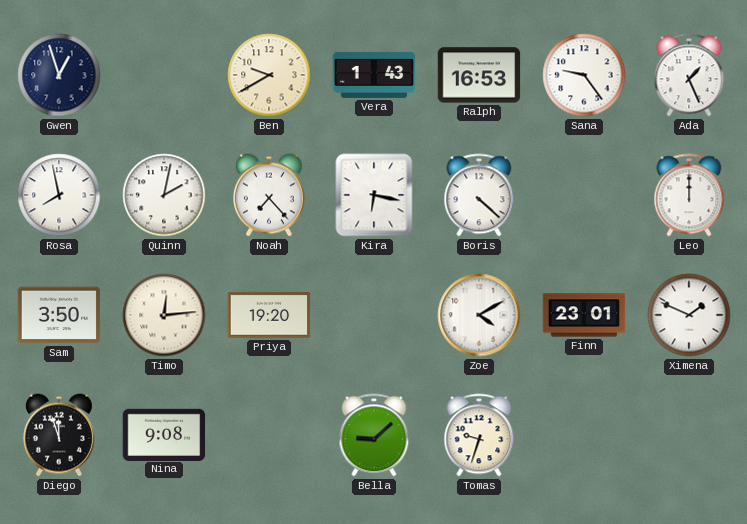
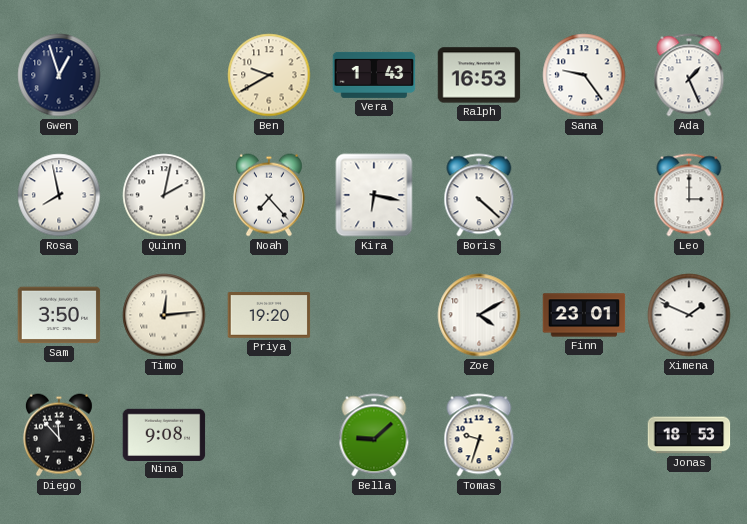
Leo: 12:00 -> 3:00
Diego: 11:57 -> 11:53
Jonas: none -> 18:53
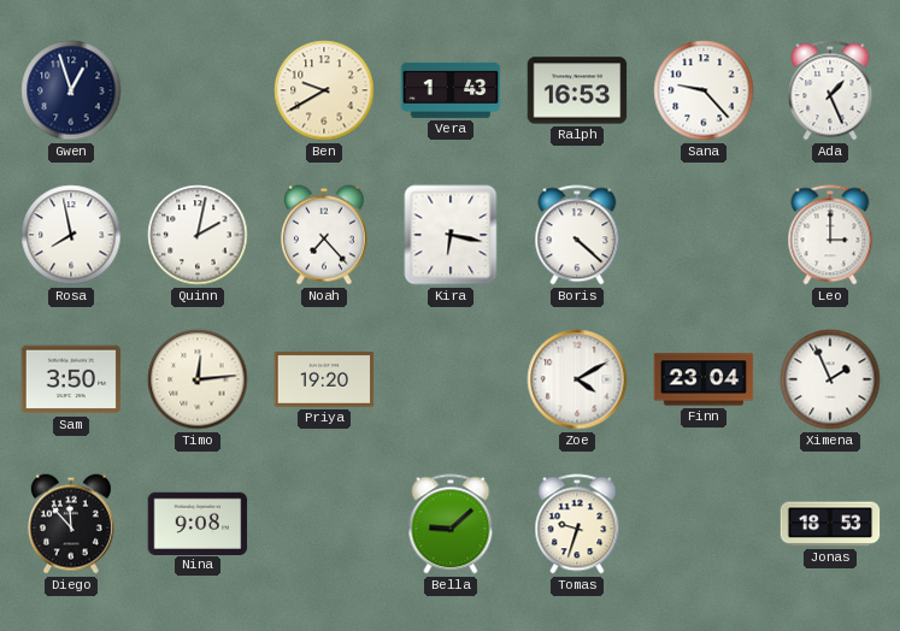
Sana: 9:24 -> 9:23
Finn: 23:01 -> 23:04
Ximena: 1:49 -> 1:56
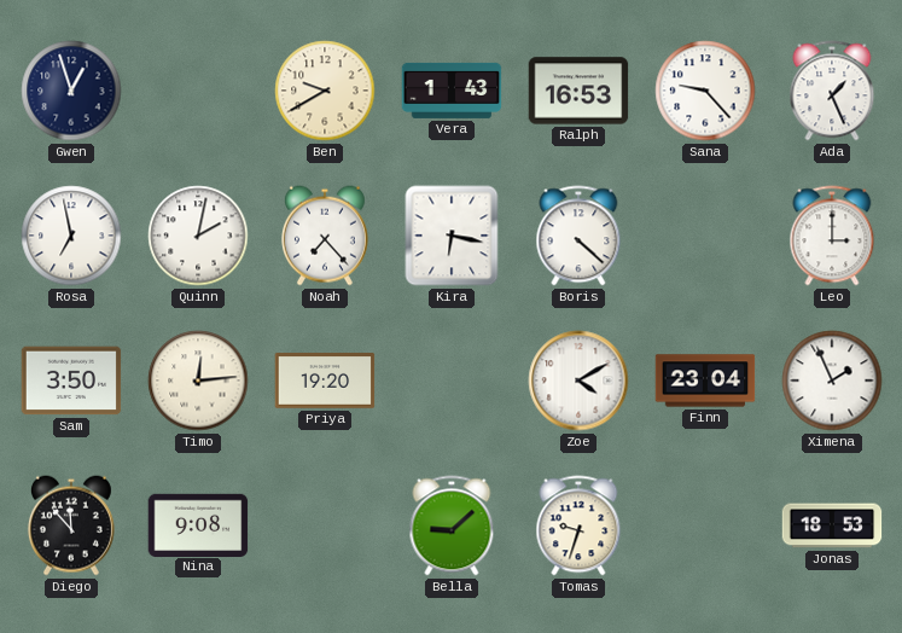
Rosa: 7:58 -> 6:58
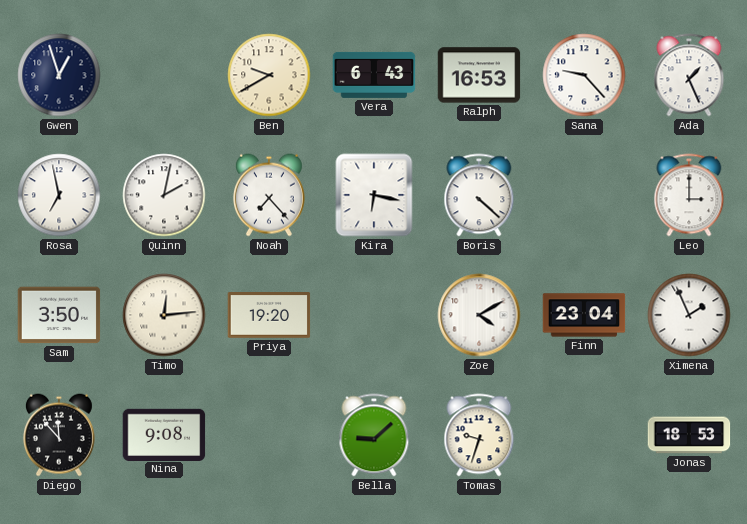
Vera: 1:43 -> 6:43
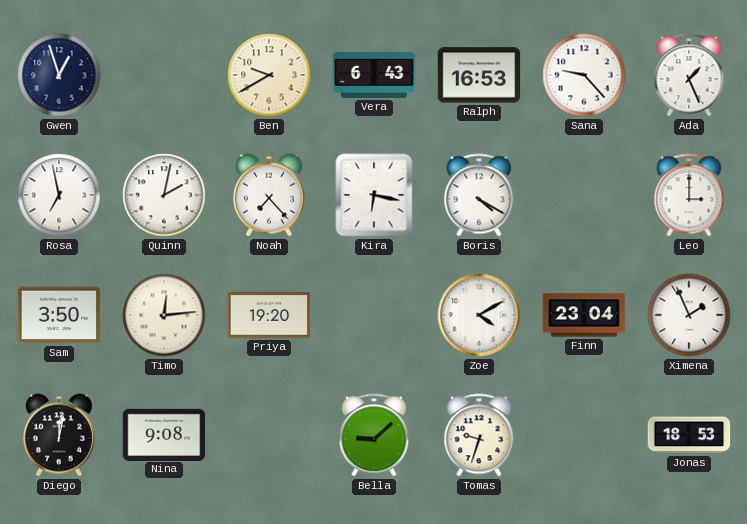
Boris: 4:22 -> 4:20
Diego: 11:53 -> 12:02
